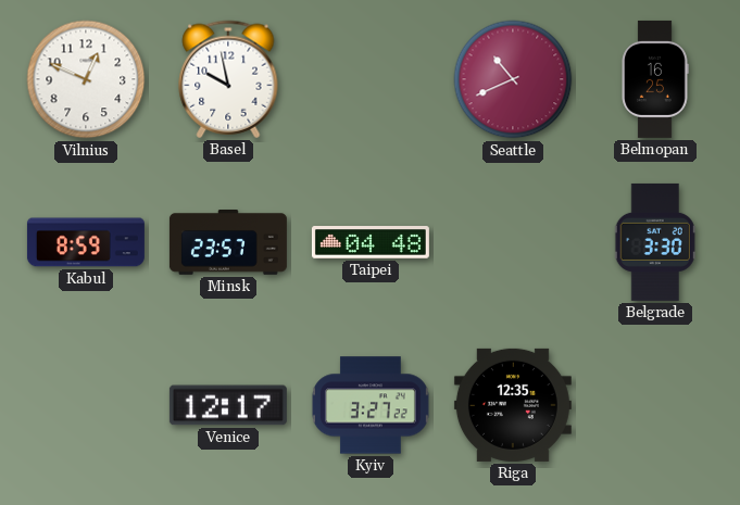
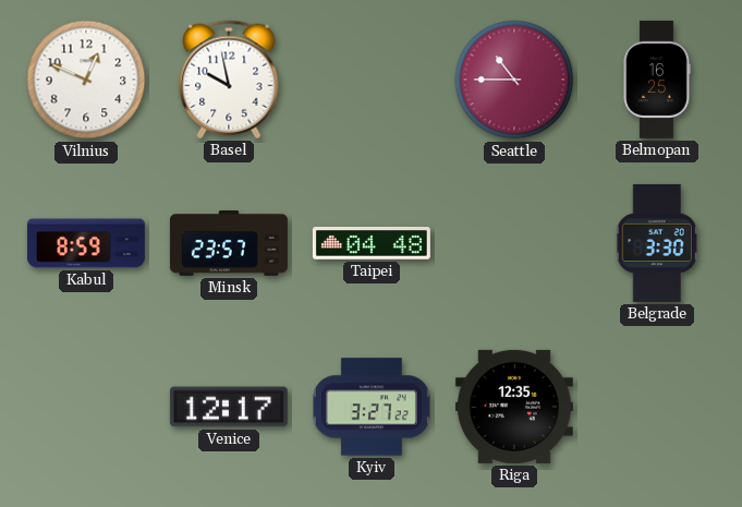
Seattle: 10:41 -> 10:45
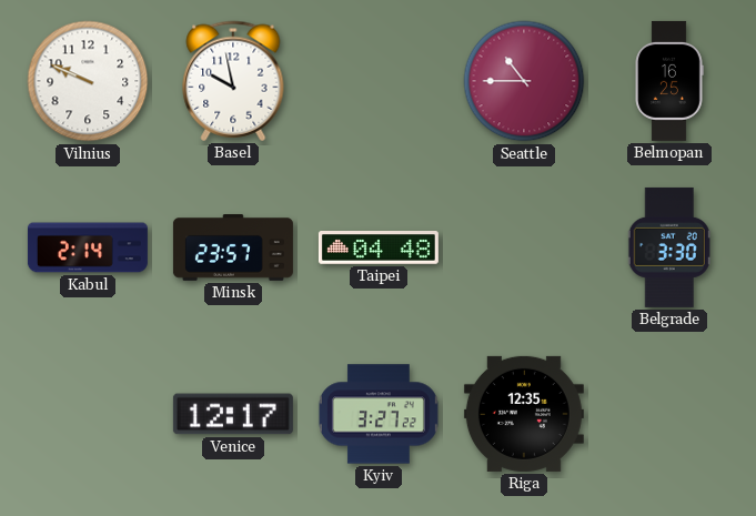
Vilnius: 12:49 -> 9:49
Kabul: 8:59 -> 2:14
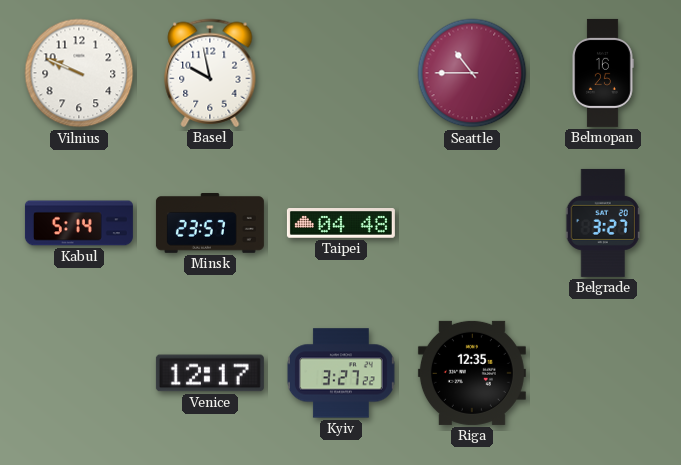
Kabul: 2:14 -> 5:14
Belgrade: 3:30 -> 3:27
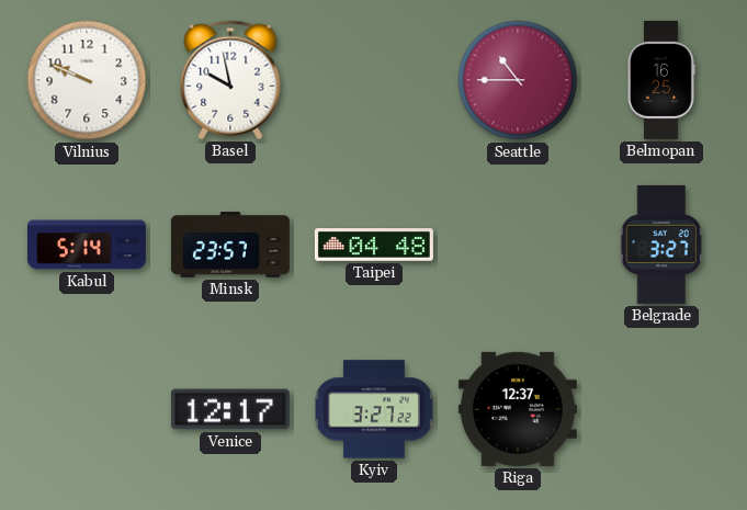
Riga: 12:35 -> 12:37
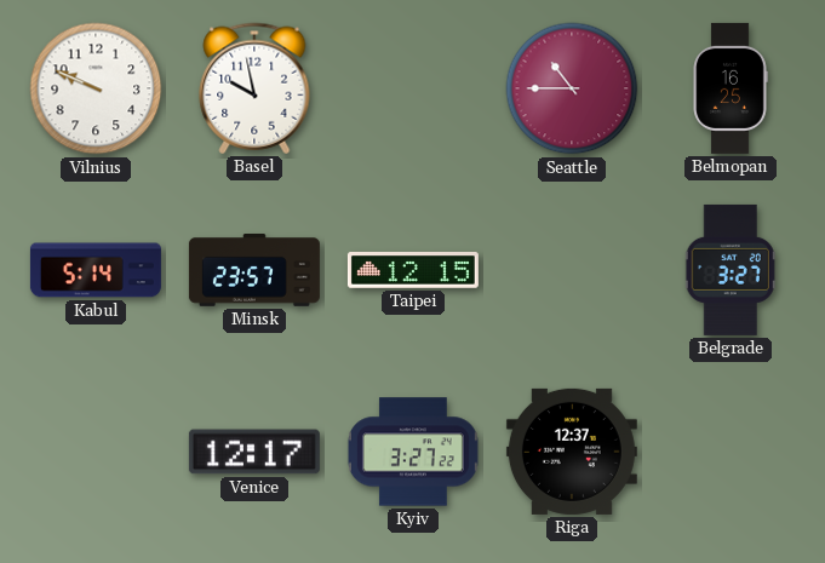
Taipei: 04:48 -> 12:15
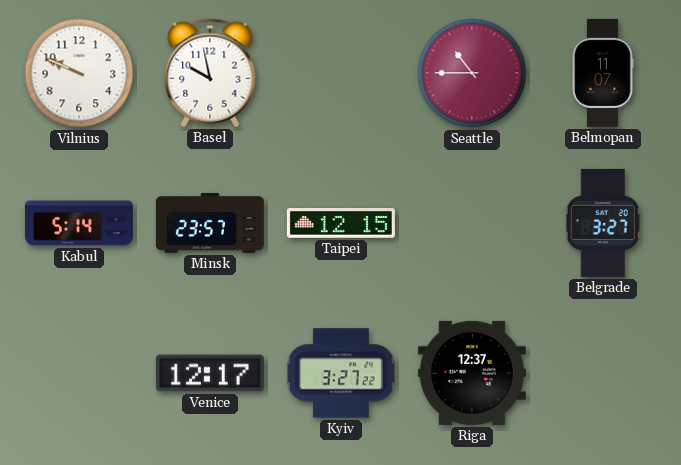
Belmopan: 16:25 -> 11:07
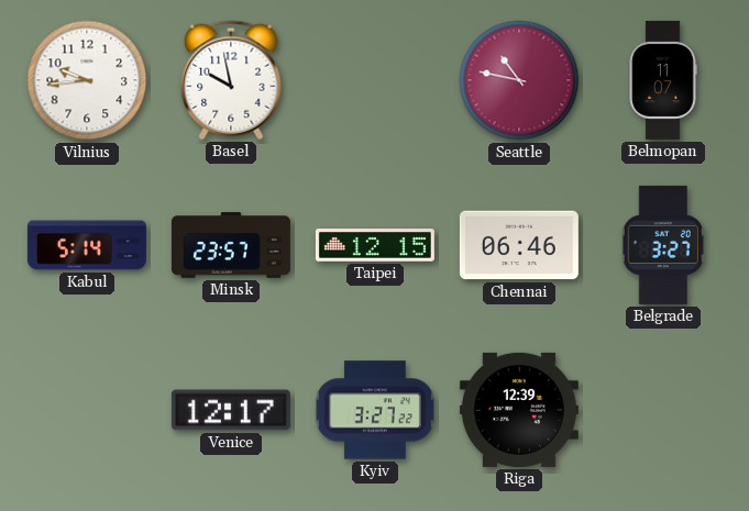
Vilnius: 9:49 -> 9:44
Seattle: 10:45 -> 10:47
Chennai: none -> 06:46
Riga: 12:37 -> 12:39
